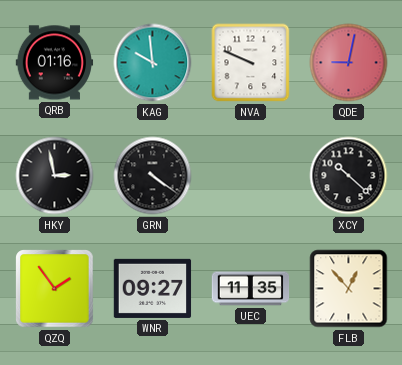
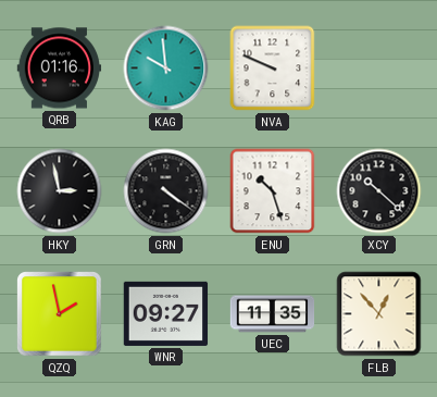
QDE: 9:02 -> none
ENU: none -> 10:27
QZQ: 1:54 -> 1:58
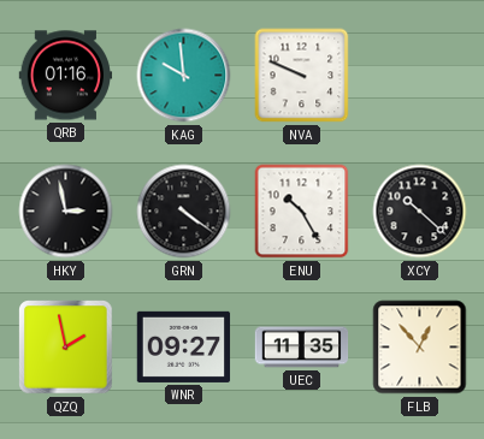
ENU: 10:27 -> 10:25
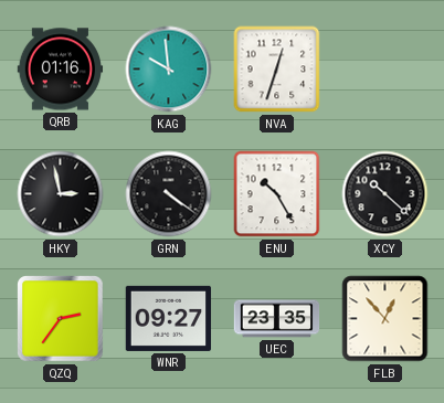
NVA: 9:49 -> 12:33
QZQ: 1:58 -> 2:36
UEC: 11:35 -> 23:35
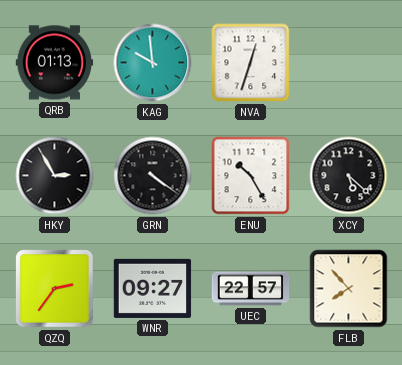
QRB: 01:16 -> 01:13
HKY: 2:58 -> 2:55
XCY: 10:22 -> 5:22
UEC: 23:35 -> 22:57
FLB: 12:53 -> 7:53
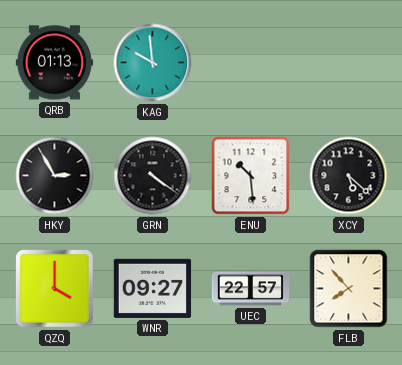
NVA: 12:33 -> none
ENU: 10:25 -> 10:29
QZQ: 2:36 -> 4:00
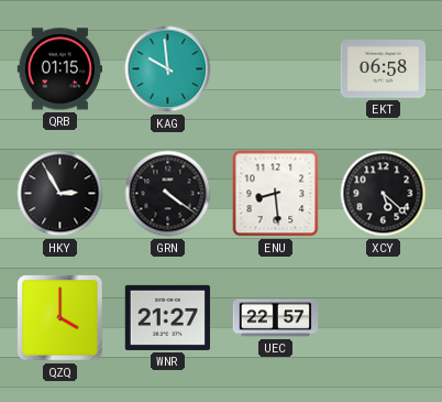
QRB: 01:13 -> 01:15
EKT: none -> 06:58
ENU: 10:29 -> 8:29
WNR: 09:27 -> 21:27
FLB: 7:53 -> none
